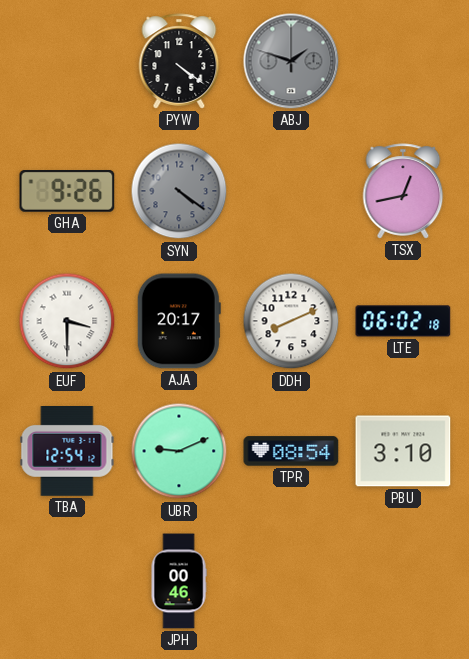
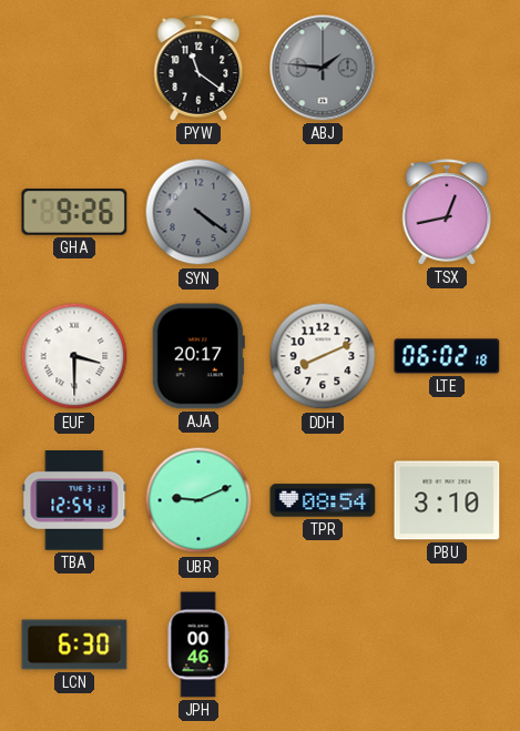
PYW: 4:21 -> 11:21
ABJ: 1:48 -> 1:46
LCN: none -> 6:30
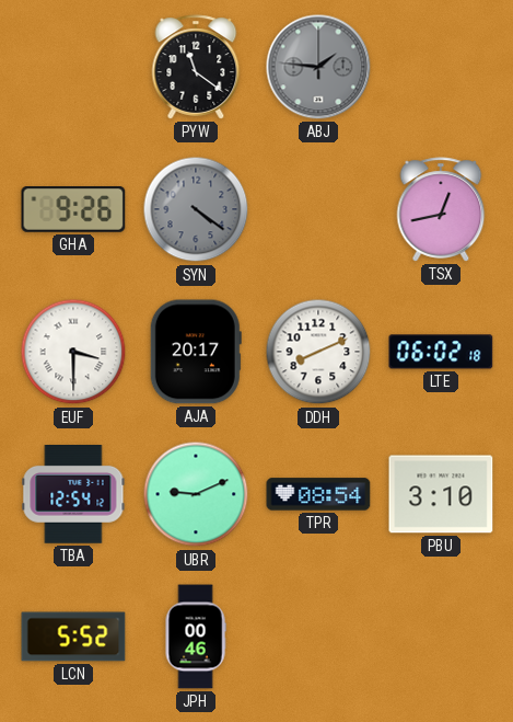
LCN: 6:30 -> 5:52
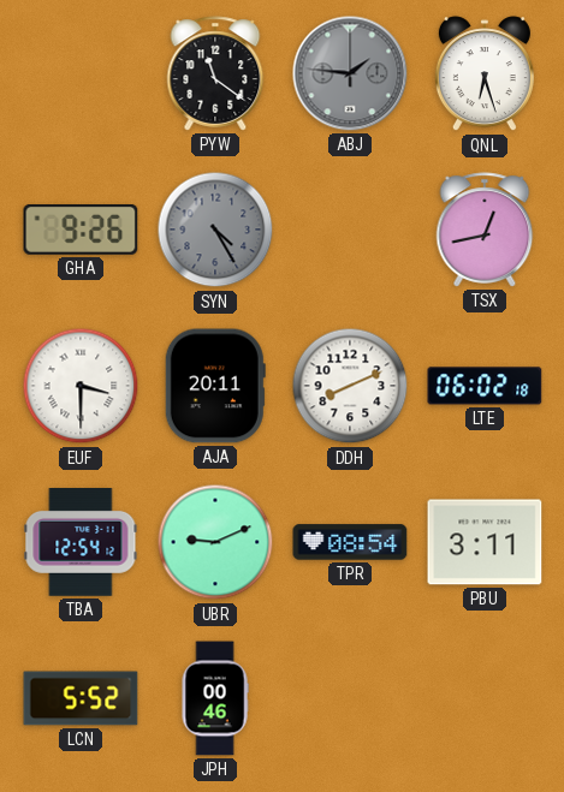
QNL: none -> 6:27
SYN: 4:21 -> 4:25
AJA: 20:17 -> 20:11
PBU: 3:10 -> 3:11
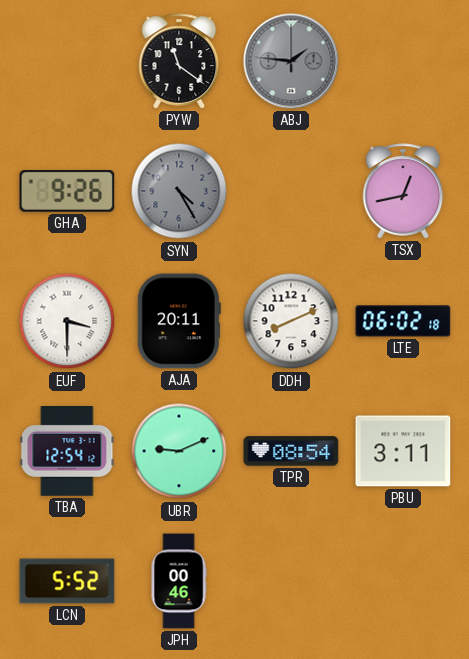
QNL: 6:27 -> none
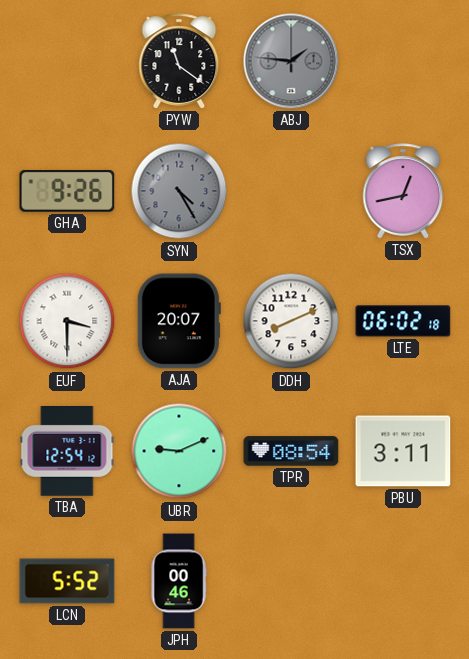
AJA: 20:11 -> 20:07
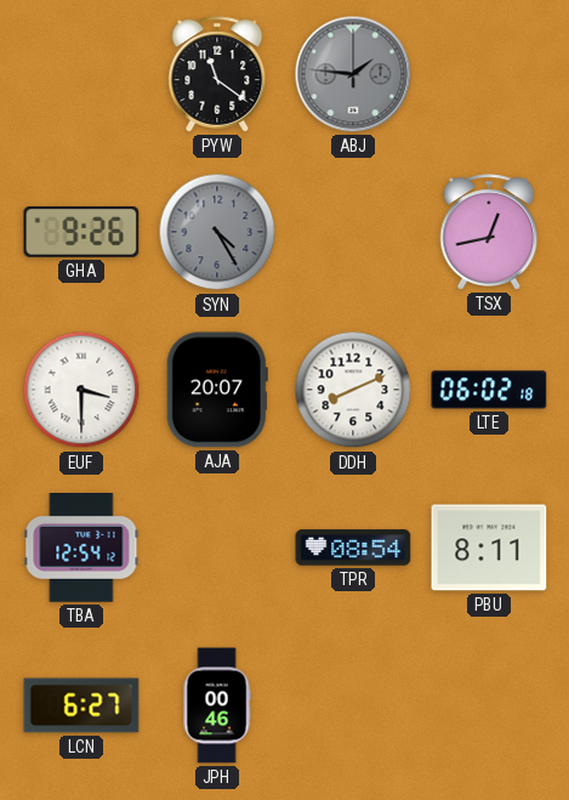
UBR: 9:11 -> none
PBU: 3:11 -> 8:11
LCN: 5:52 -> 6:27
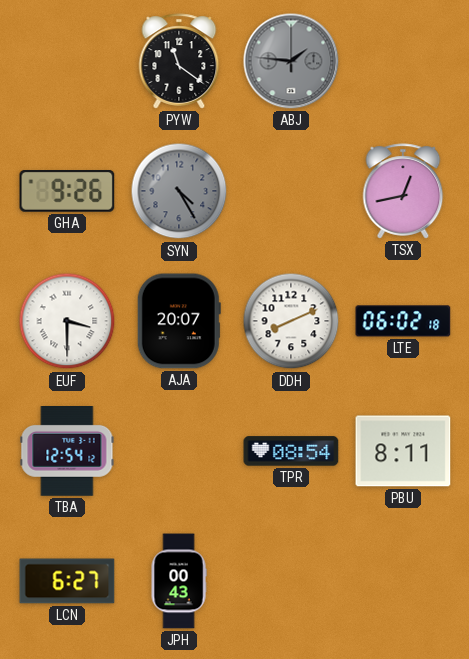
JPH: 00:46 -> 00:43
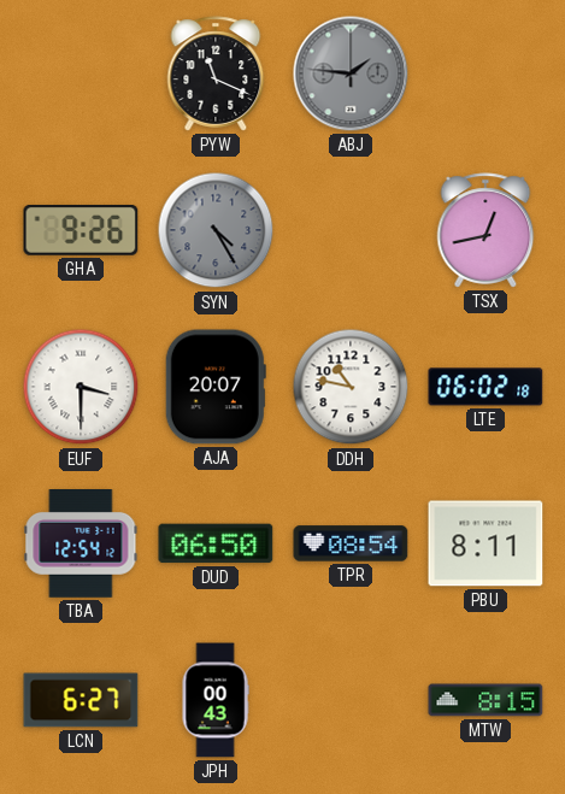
PYW: 11:21 -> 11:19
DDH: 8:11 -> 10:47
DUD: none -> 06:50
MTW: none -> 8:15
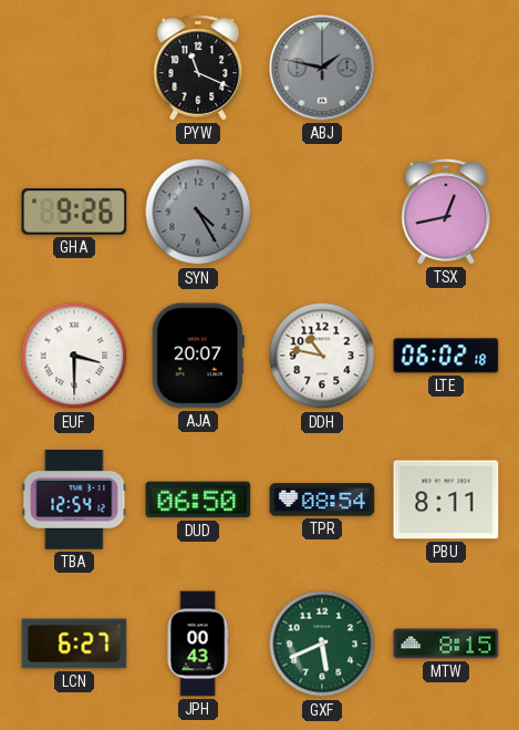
ABJ: 1:46 -> 1:47
GXF: none -> 5:41
